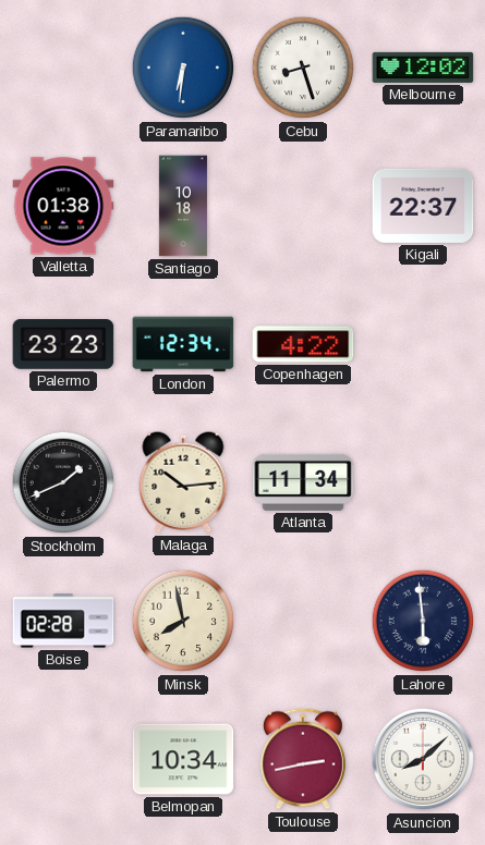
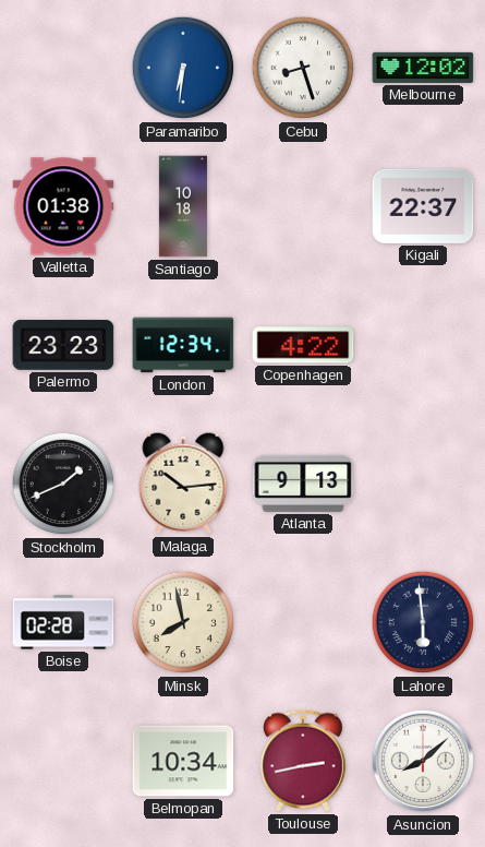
Atlanta: 11:34 -> 9:13
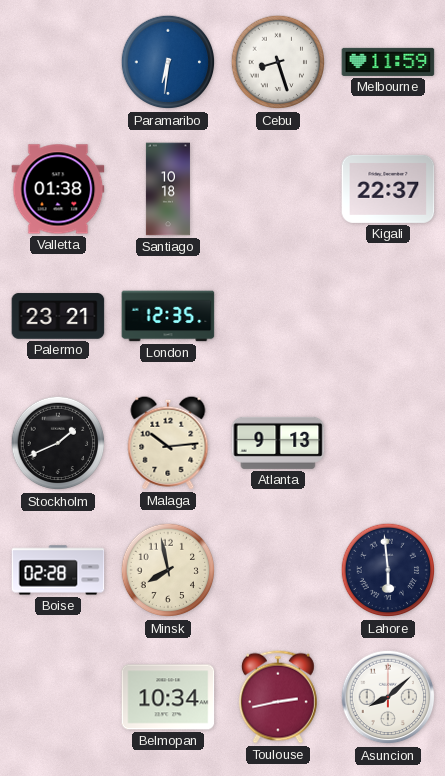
Melbourne: 12:02 -> 11:59
Palermo: 23:23 -> 23:21
London: 12:34 -> 12:35
Copenhagen: 4:22 -> none
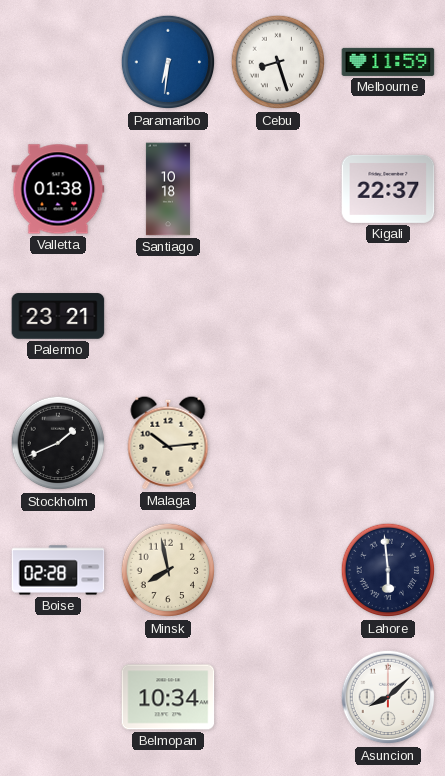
London: 12:35 -> none
Atlanta: 9:13 -> none
Toulouse: 2:43 -> none
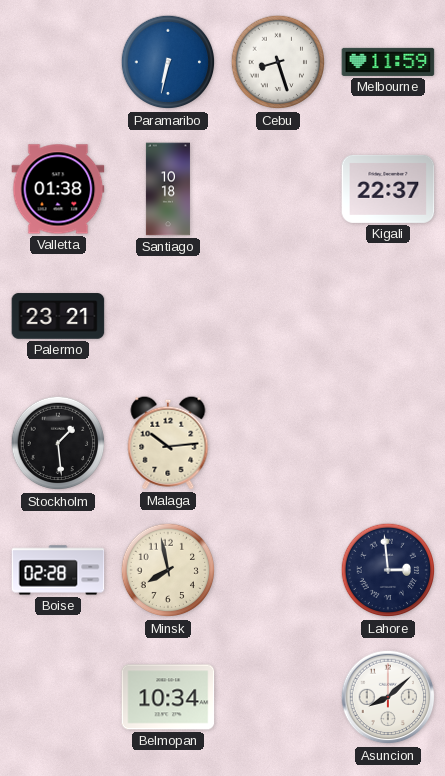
Paramaribo: 6:31 -> 6:32
Stockholm: 1:41 -> 1:29
Lahore: 5:59 -> 2:59
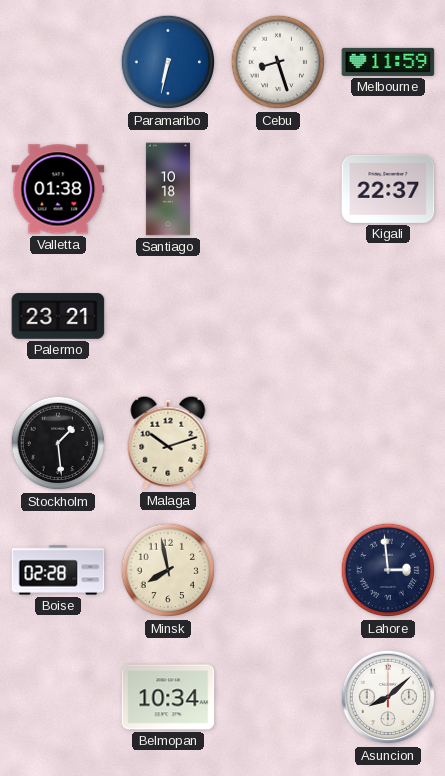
Malaga: 10:14 -> 10:12
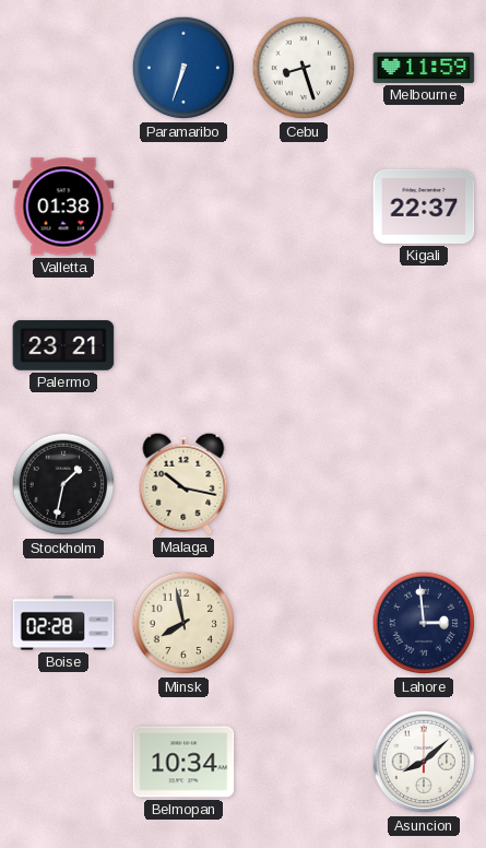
Paramaribo: 6:32 -> 6:33
Santiago: 10:18 -> none
Stockholm: 1:29 -> 1:32
Malaga: 10:12 -> 10:17
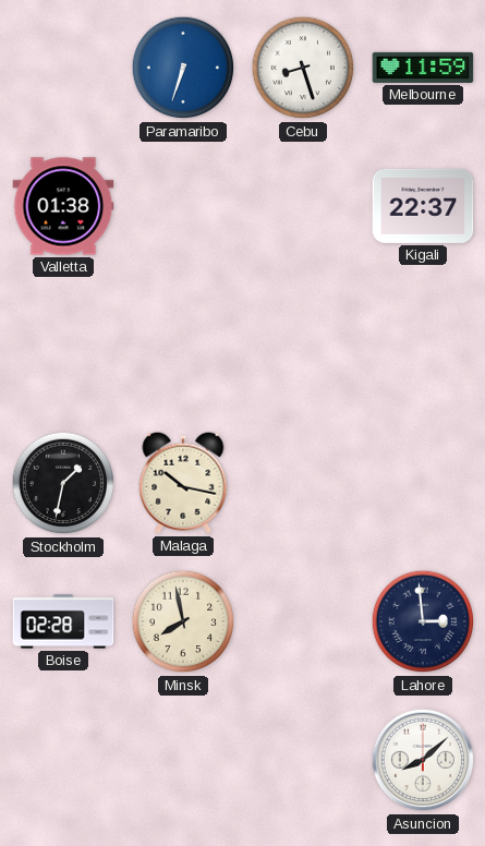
Palermo: 23:21 -> none
Belmopan: 10:34 -> none
